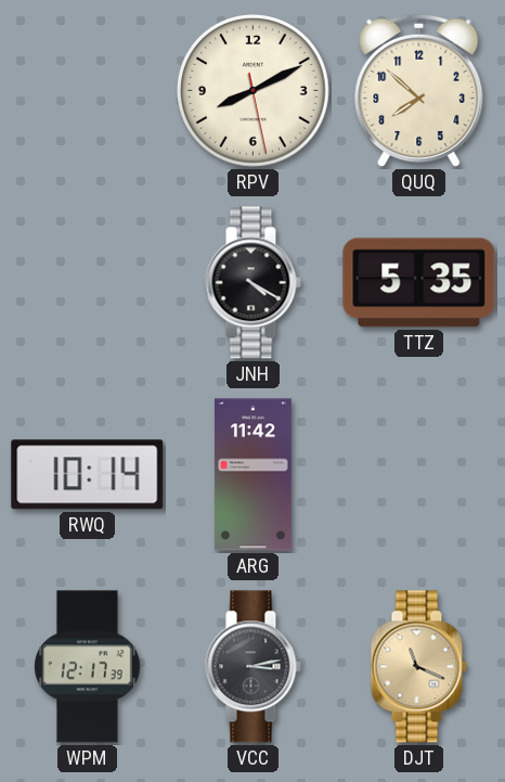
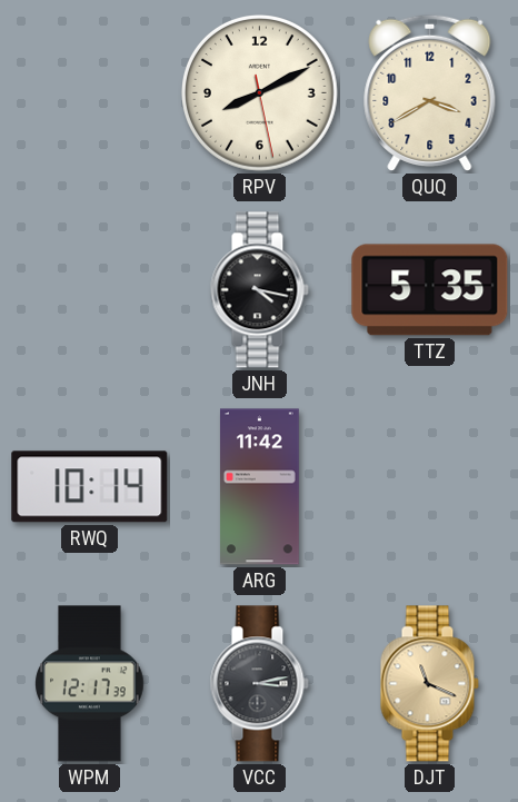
QUQ: 7:52 -> 3:40
JNH: 4:20 -> 4:17
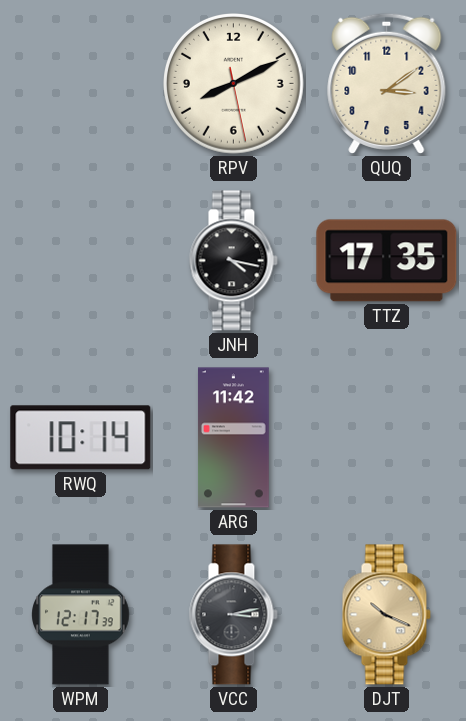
QUQ: 3:40 -> 3:09
TTZ: 5:35 -> 17:35
DJT: 11:19 -> 10:19
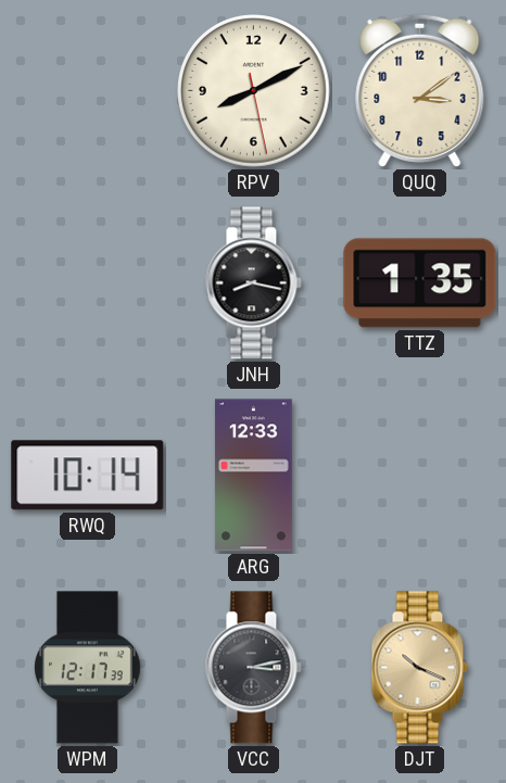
JNH: 4:17 -> 8:17
TTZ: 17:35 -> 1:35
ARG: 11:42 -> 12:33
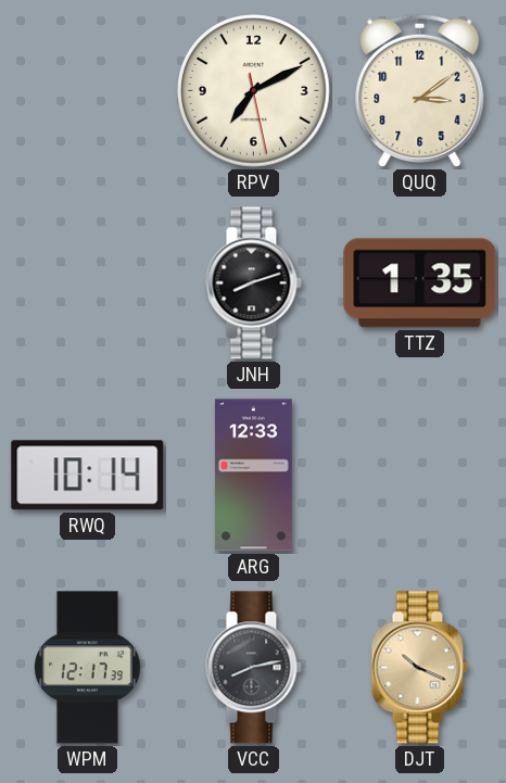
RPV: 8:10 -> 7:10
JNH: 8:17 -> 8:12
VCC: 3:13 -> 8:13
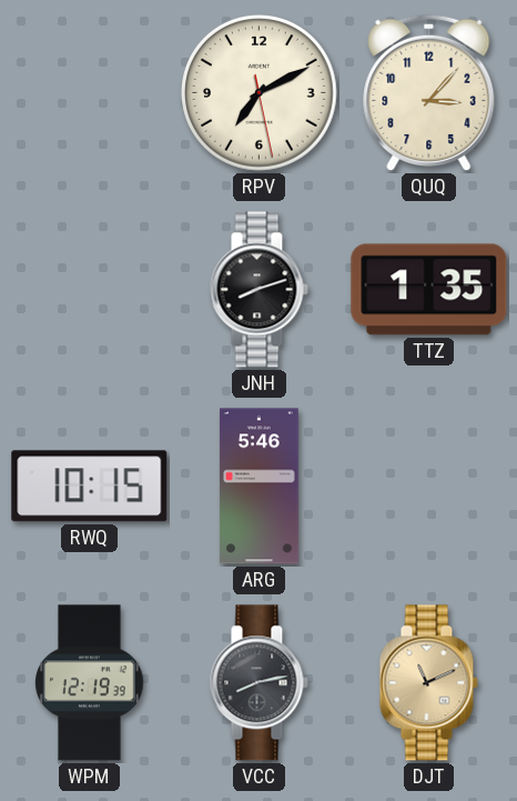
QUQ: 3:09 -> 3:07
RWQ: 10:14 -> 10:15
ARG: 12:33 -> 5:46
WPM: 12:17 -> 12:19
DJT: 10:19 -> 11:11
